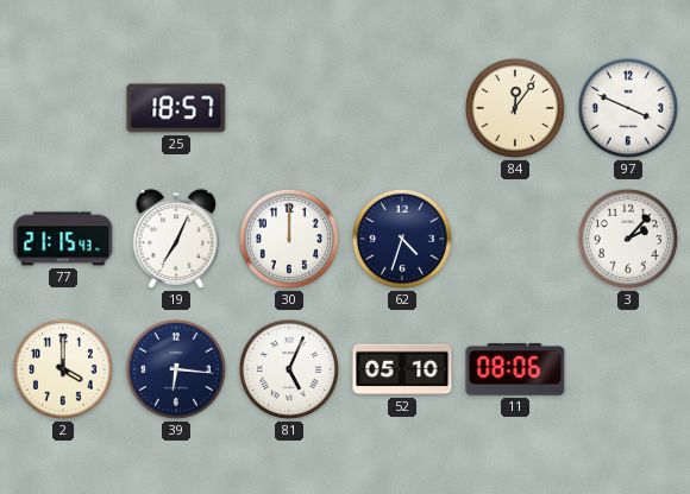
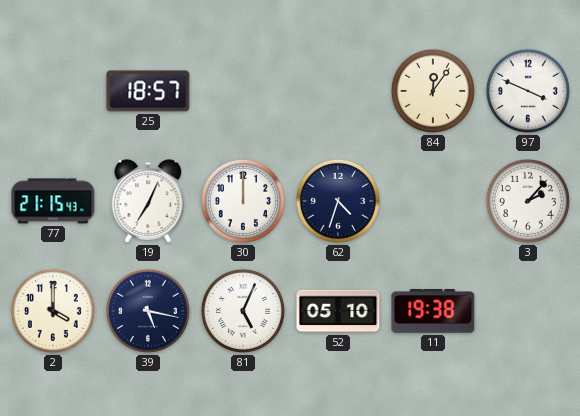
39: 6:16 -> 5:17
11: 08:06 -> 19:38
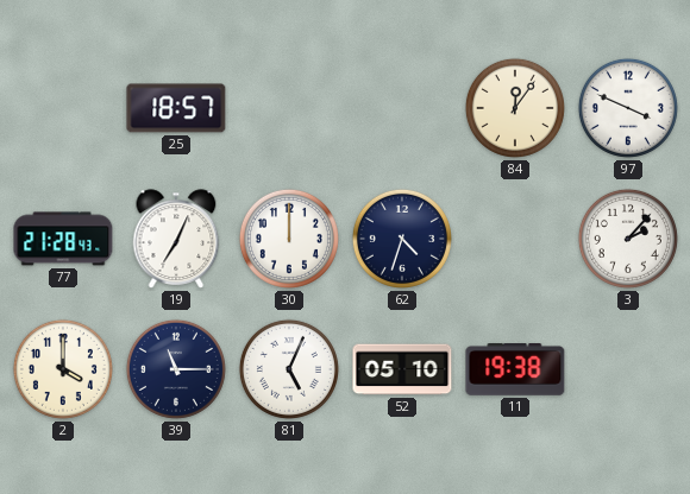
77: 21:15 -> 21:28
39: 5:17 -> 11:15
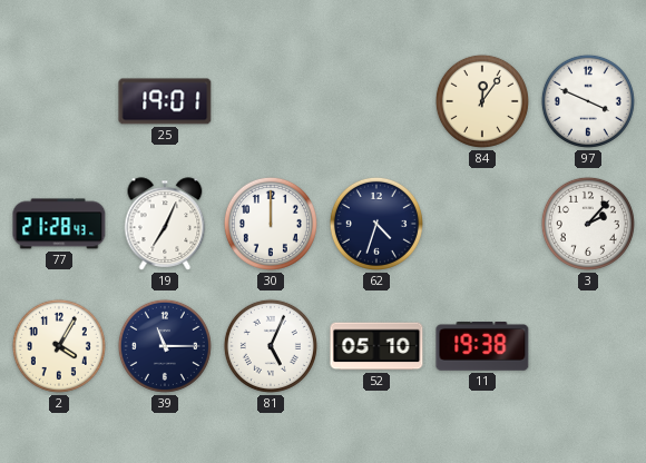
25: 18:57 -> 19:01
2: 4:00 -> 4:05
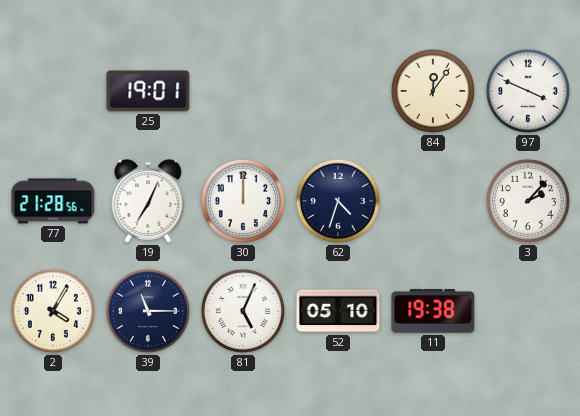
77: 21:28:43 -> 21:28:56
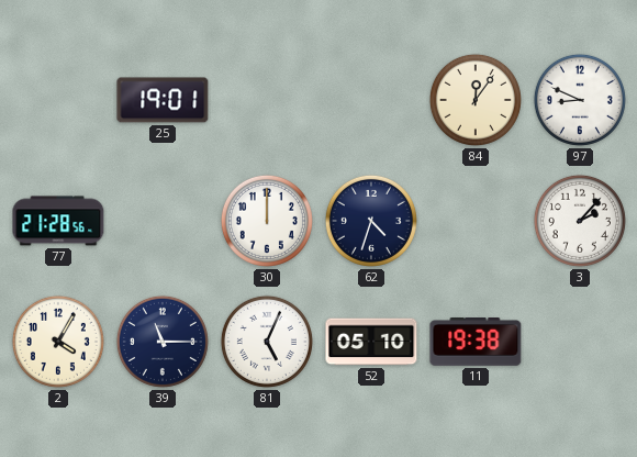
97: 3:49 -> 8:49
19: 7:04 -> none
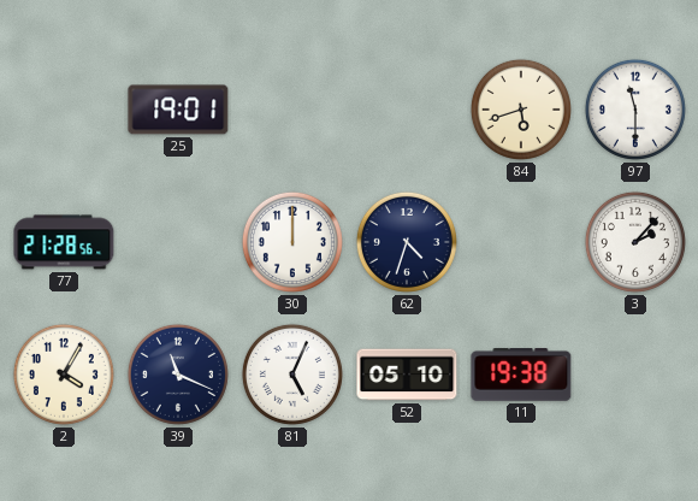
84: 12:06 -> 5:42
97: 8:49 -> 11:30
39: 11:15 -> 11:19
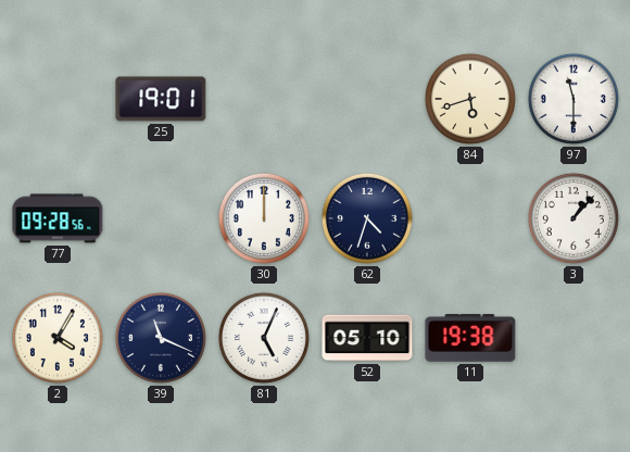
77: 21:28 -> 09:28
3: 2:07 -> 1:07
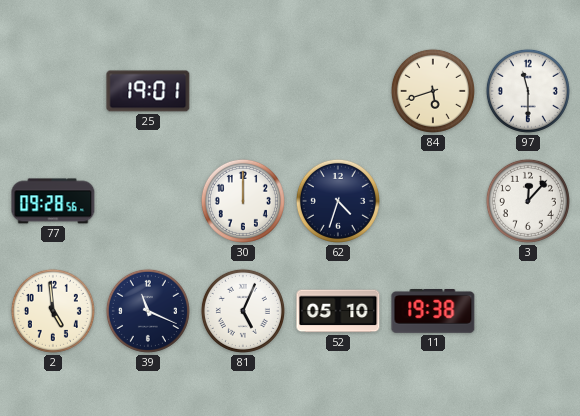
3: 1:07 -> 12:07
2: 4:05 -> 4:59
